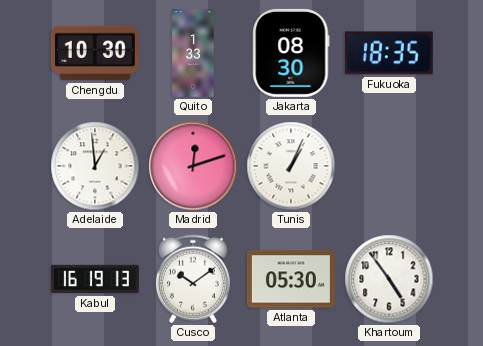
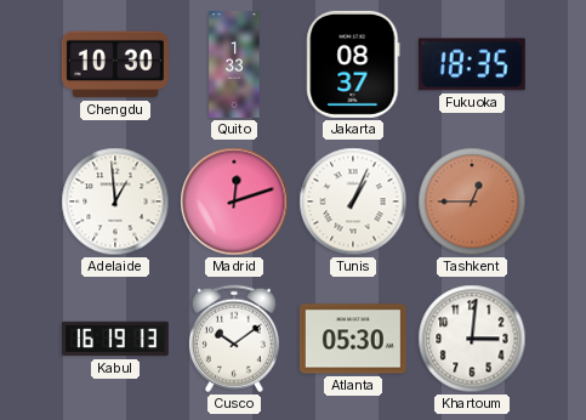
Jakarta: 08:30 -> 08:37
Tashkent: none -> 12:45
Khartoum: 4:54 -> 3:01
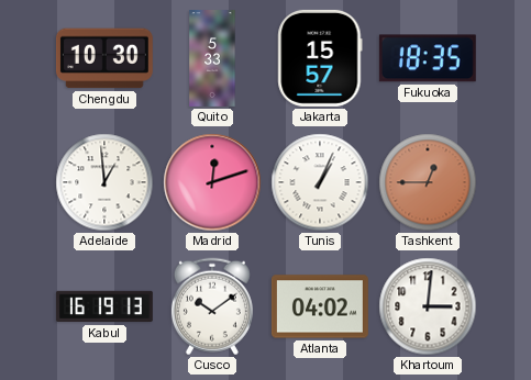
Quito: 1:33 -> 5:33
Jakarta: 08:37 -> 15:57
Atlanta: 05:30 -> 04:02
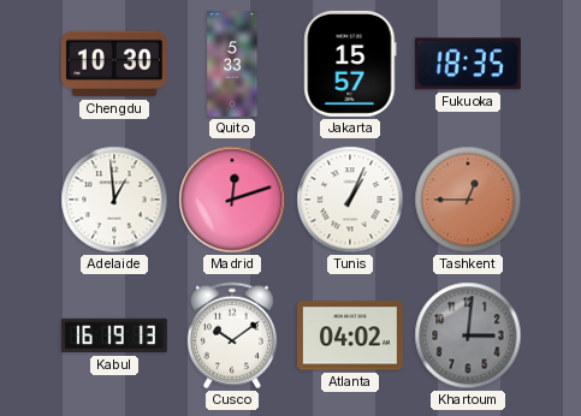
Khartoum dial: white -> grey
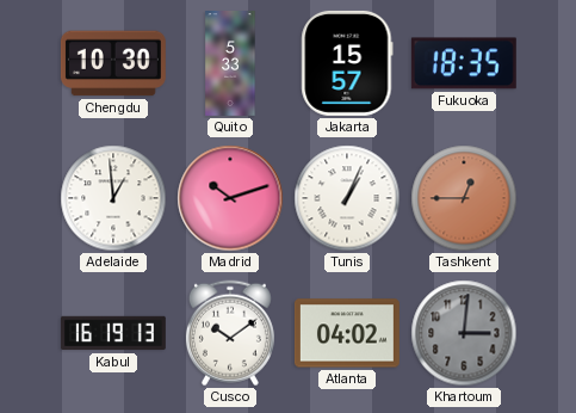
Madrid: 12:12 -> 10:12
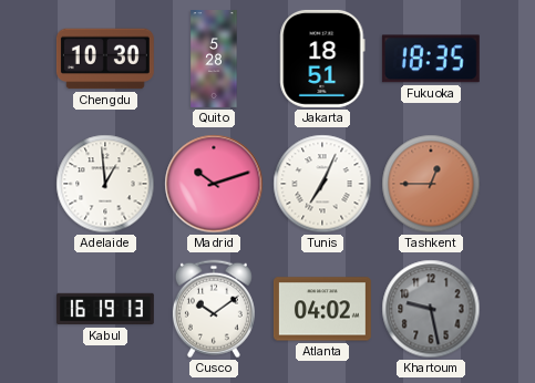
Quito: 5:33 -> 5:28
Jakarta: 15:57 -> 18:51
Tunis: 1:04 -> 7:04
Khartoum: 3:01 -> 9:28
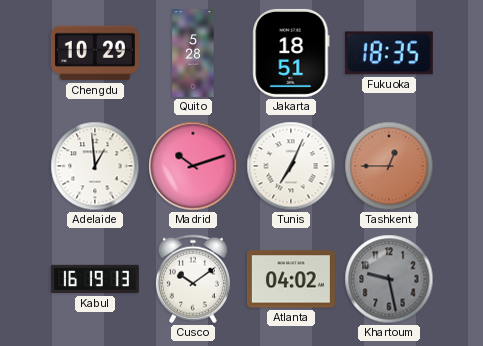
Chengdu: 10:30 -> 10:29
